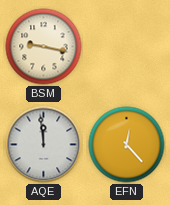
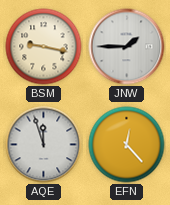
JNW: none -> 1:45
AQE: 11:59 -> 11:57
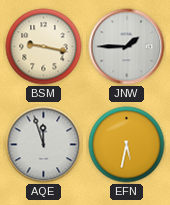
EFN: 12:23 -> 5:32
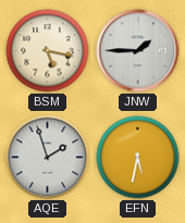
BSM: 9:17 -> 5:17
AQE: 11:57 -> 1:57
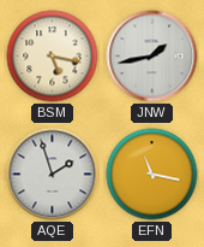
JNW: 1:45 -> 1:43
EFN: 5:32 -> 11:17
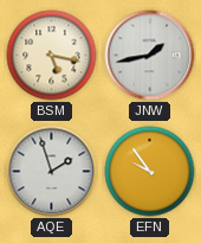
EFN: 11:17 -> 9:54
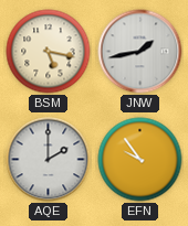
AQE: 1:57 -> 2:00
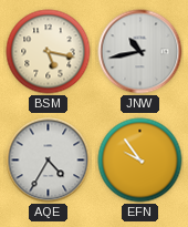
JNW: 1:43 -> 10:43
AQE: 2:00 -> 4:35
